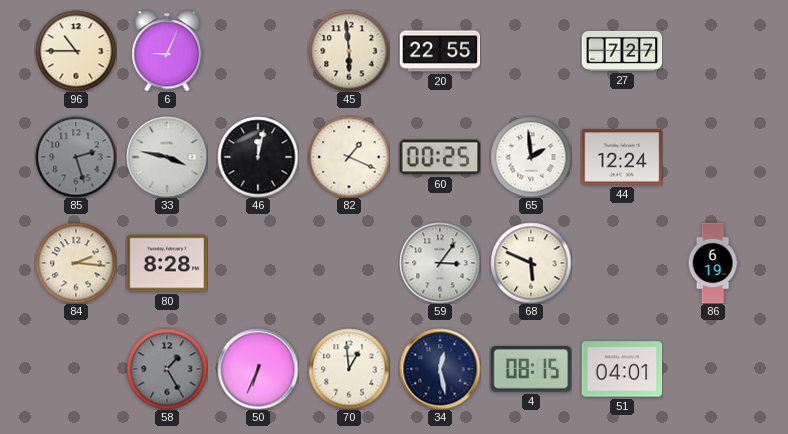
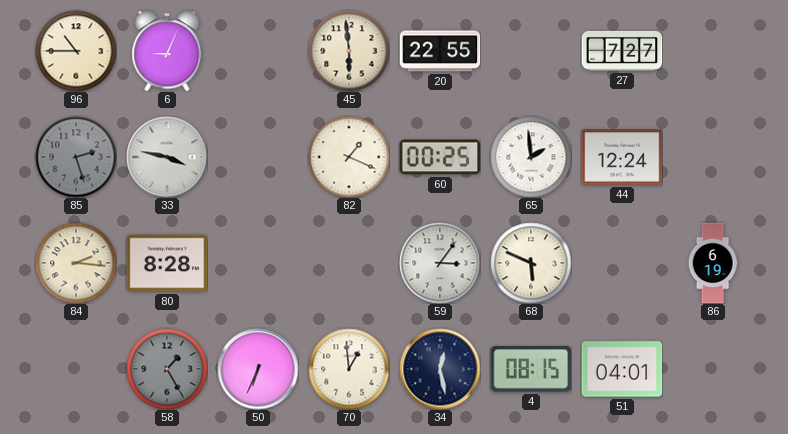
46: 12:02 -> none
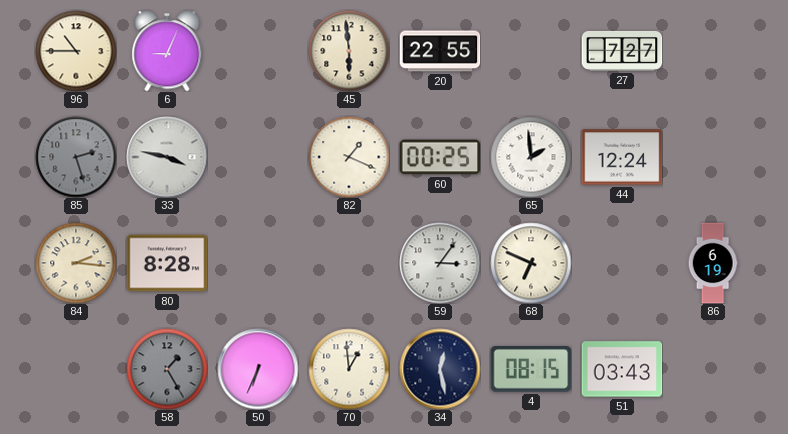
68: 5:49 -> 6:49
51: 04:01 -> 03:43
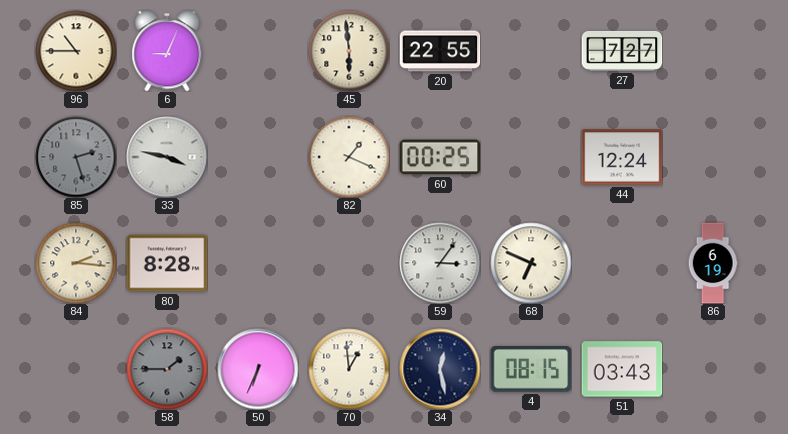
65: 1:59 -> none
58: 1:25 -> 1:45
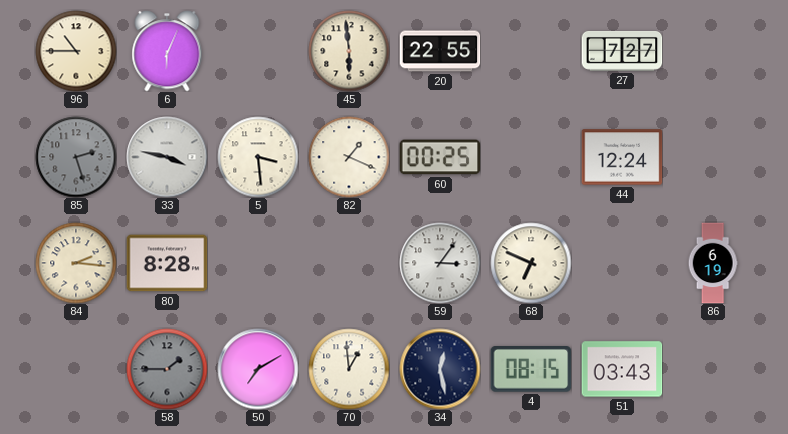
6: 9:04 -> 6:04
5: none -> 3:29
50: 6:34 -> 7:10
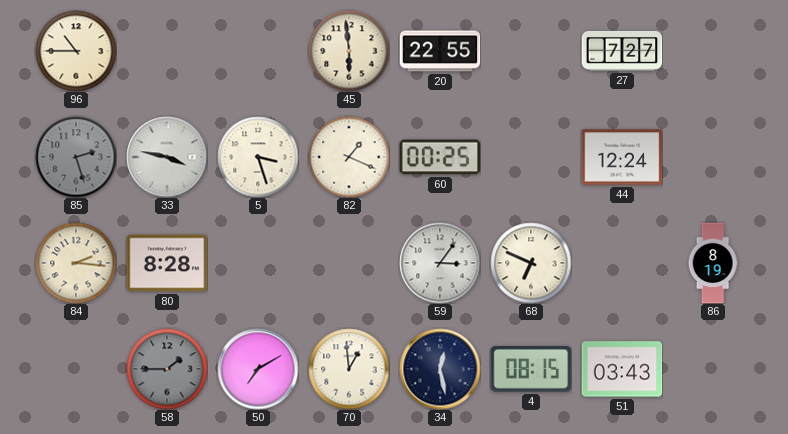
6: 6:04 -> none
5: 3:29 -> 3:27
86: 6:19 -> 8:19
